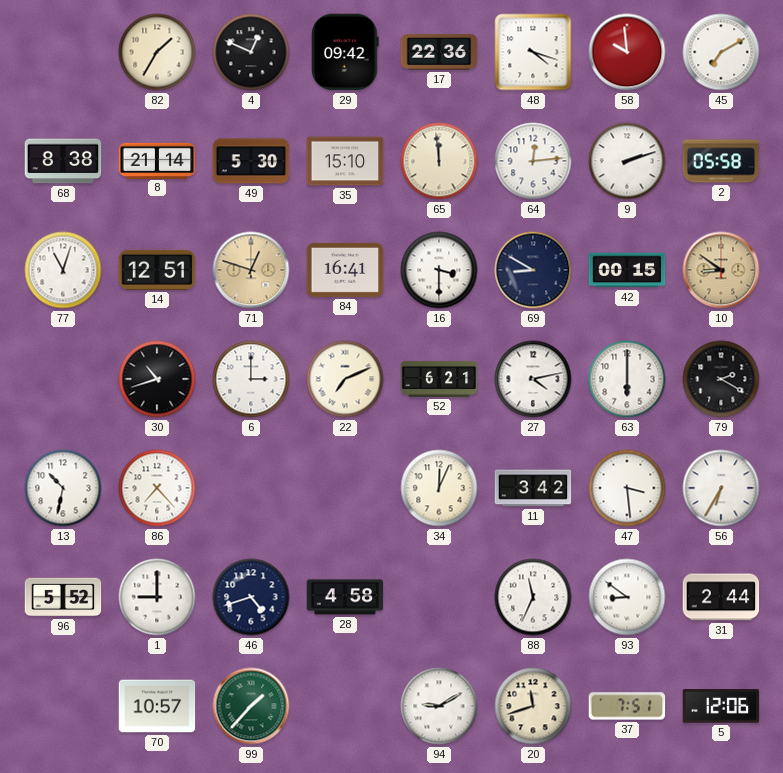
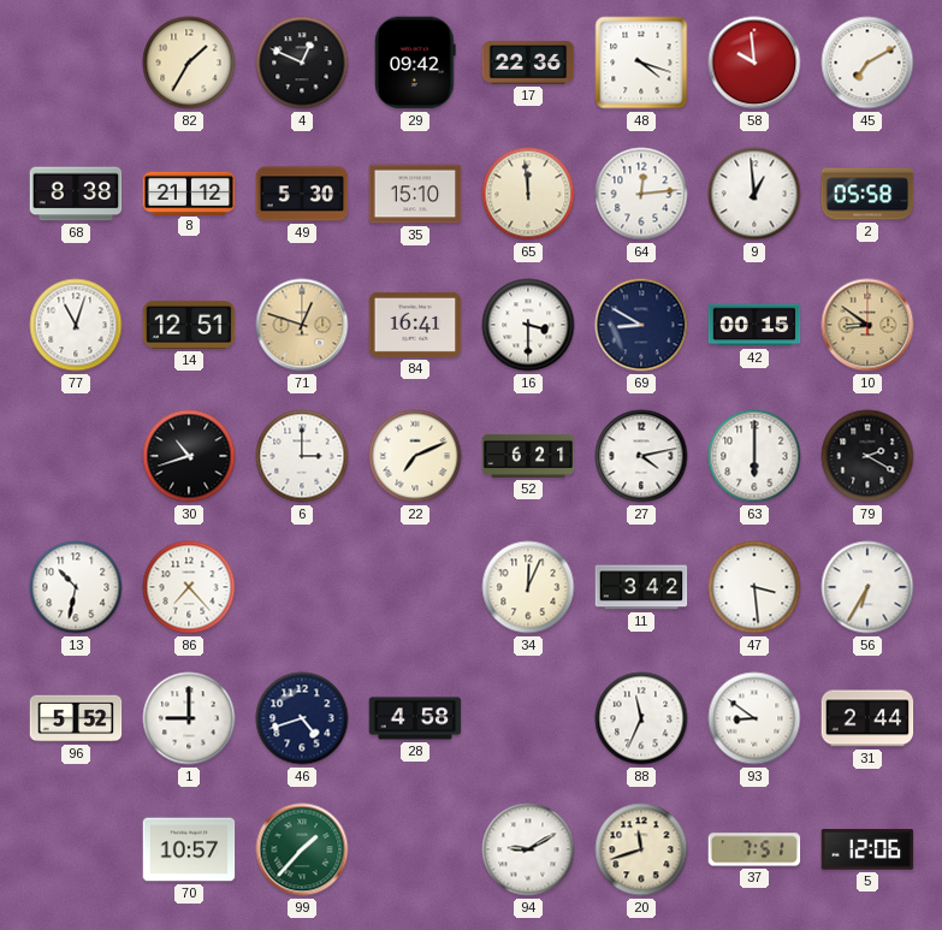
8: 21:14 -> 21:12
9: 2:12 -> 12:59
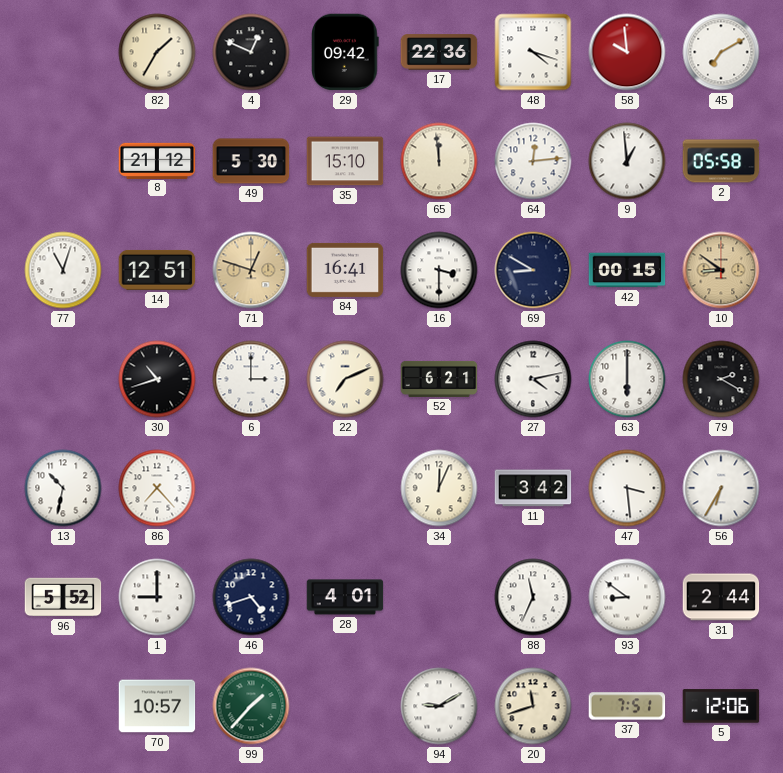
68: 8:38 -> none
28: 4:58 -> 4:01
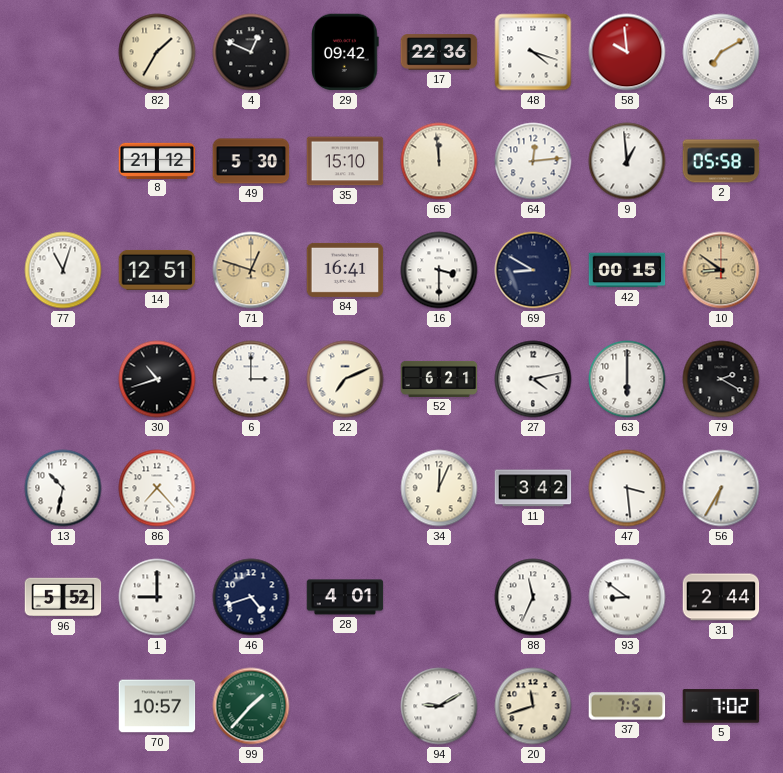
5: 12:06 -> 7:02
